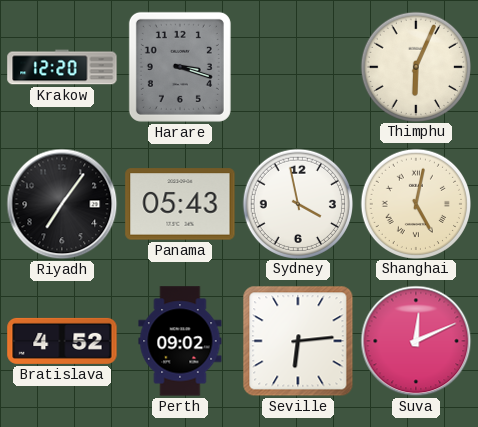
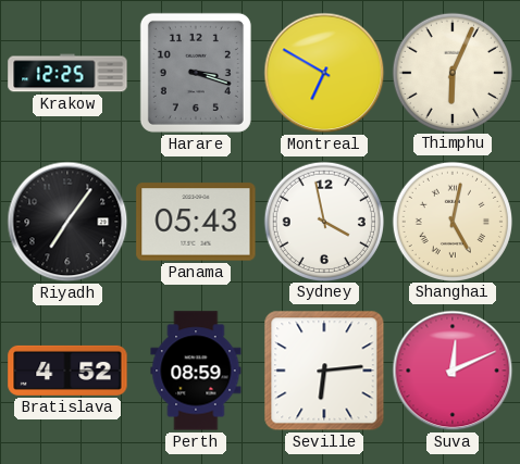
Krakow: 12:20 -> 12:25
Montreal: none -> 6:50
Perth: 09:02 -> 08:59
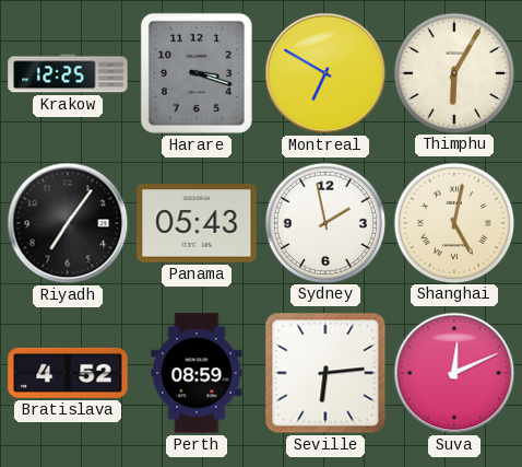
Thimphu: 6:04 -> 6:05
Sydney: 3:58 -> 1:58
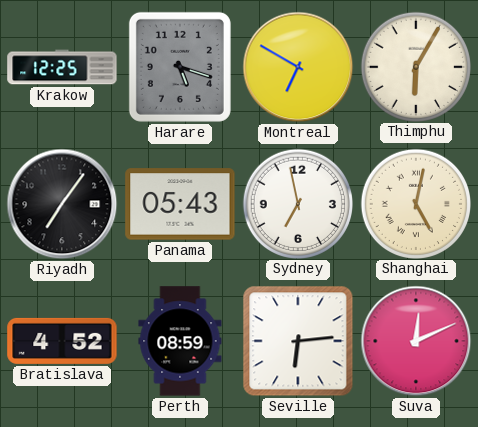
Harare: 3:18 -> 5:18
Sydney: 1:58 -> 6:58
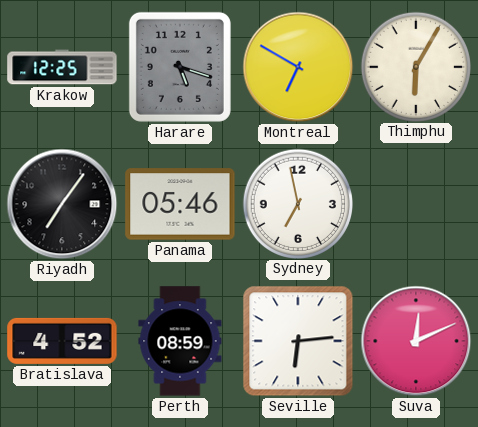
Panama: 05:43 -> 05:46
Shanghai: 5:02 -> none
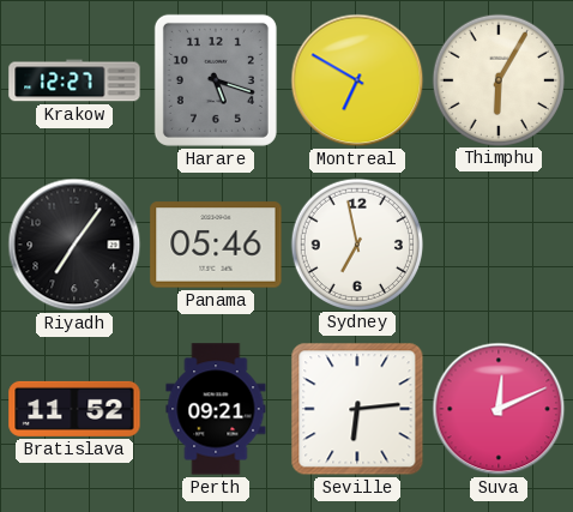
Krakow: 12:25 -> 12:27
Bratislava: 4:52 -> 11:52
Perth: 08:59 -> 09:21
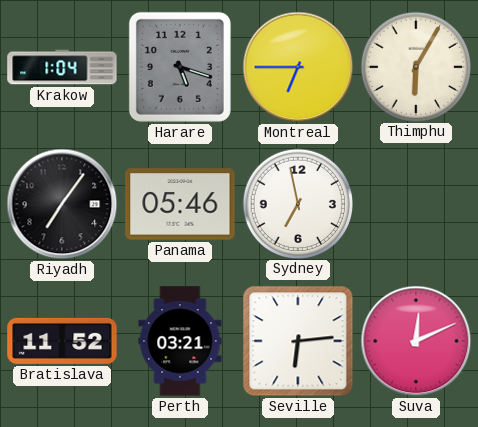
Krakow: 12:27 -> 1:04
Montreal: 6:50 -> 6:45
Perth: 09:21 -> 03:21
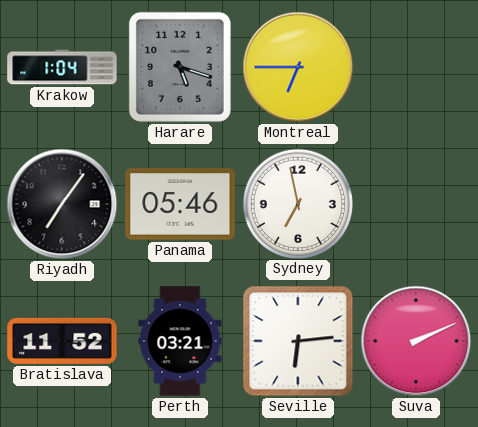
Thimphu: 6:05 -> none
Suva: 12:11 -> 2:11
